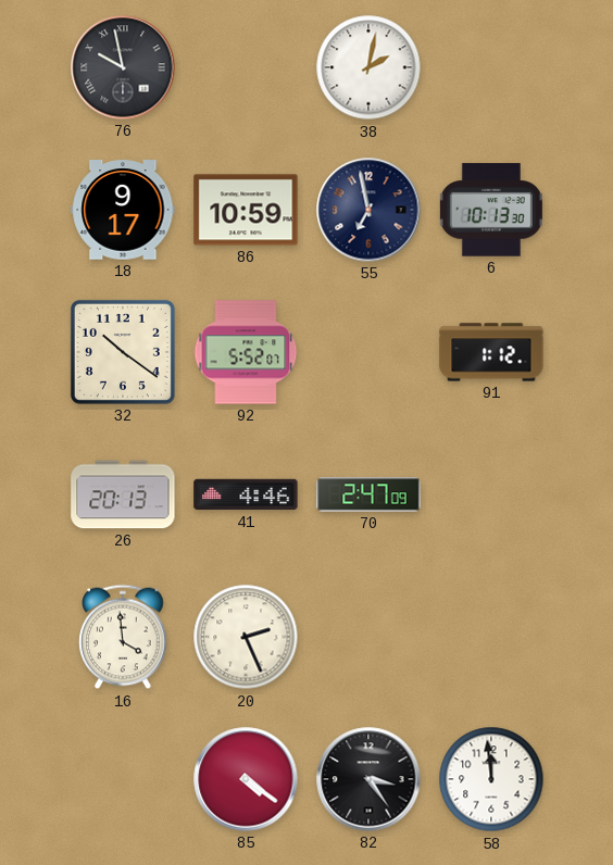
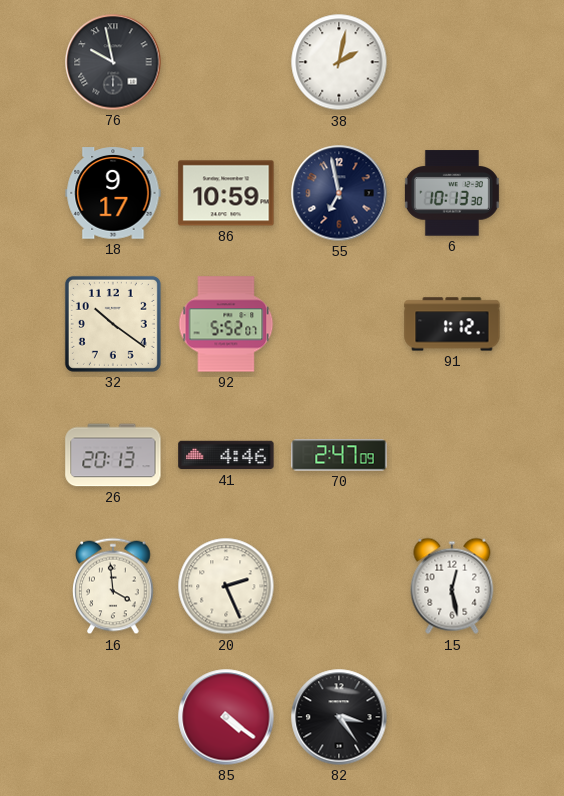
15: none -> 12:28
58: 11:59 -> none
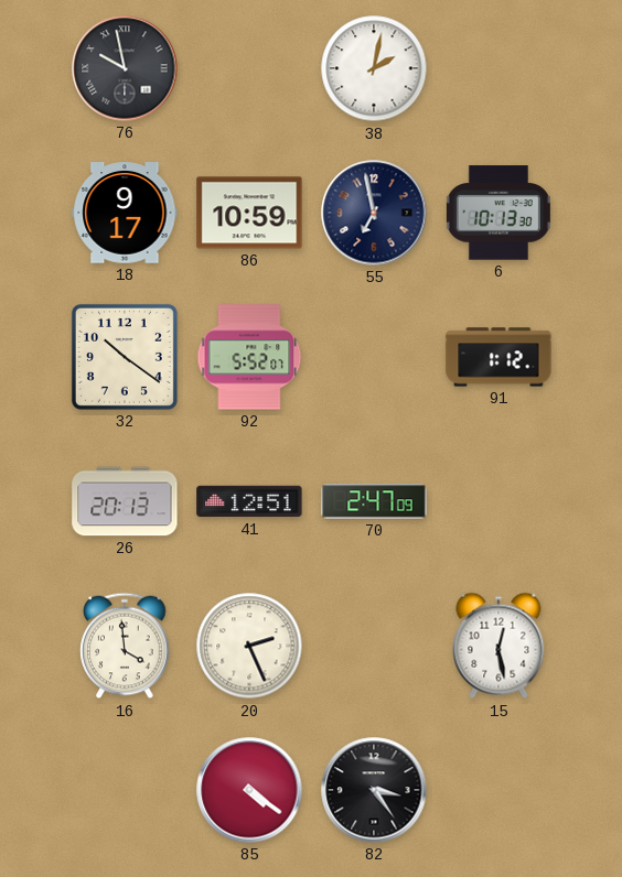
41: 4:46 -> 12:51
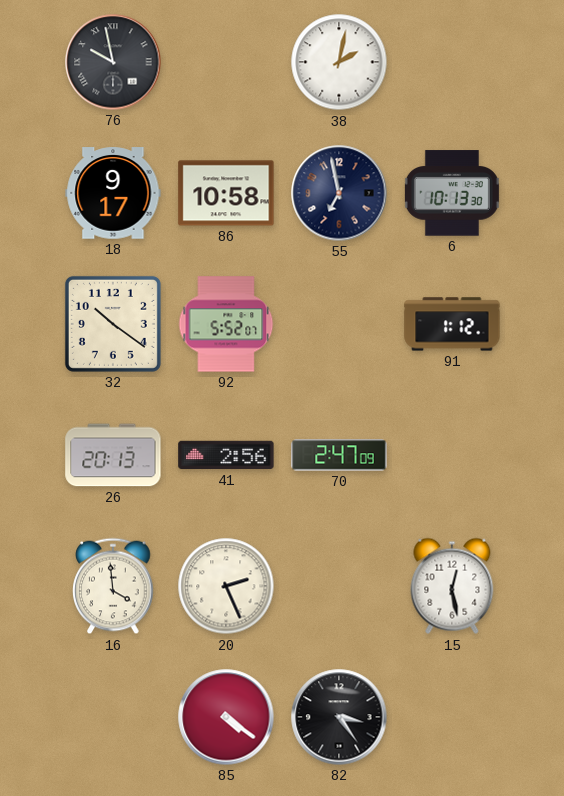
86: 10:59 -> 10:58
41: 12:51 -> 2:56
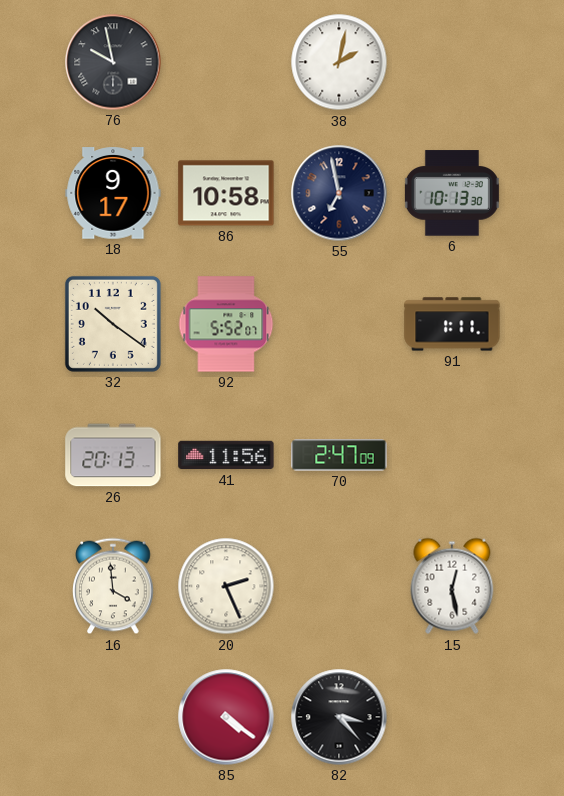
91: 1:12 -> 1:11
41: 2:56 -> 11:56
82: 3:24 -> 3:23
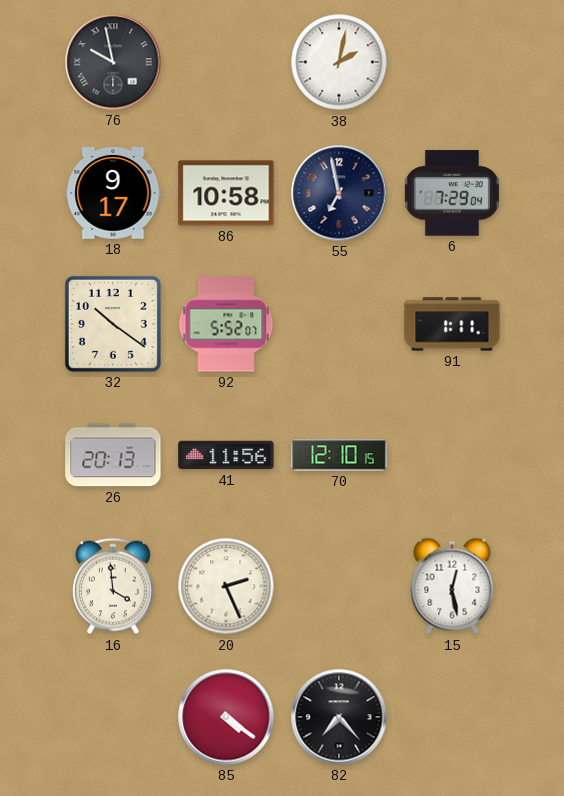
6: 10:13 -> 7:29
70: 2:47 -> 12:10
82: 3:23 -> 7:23
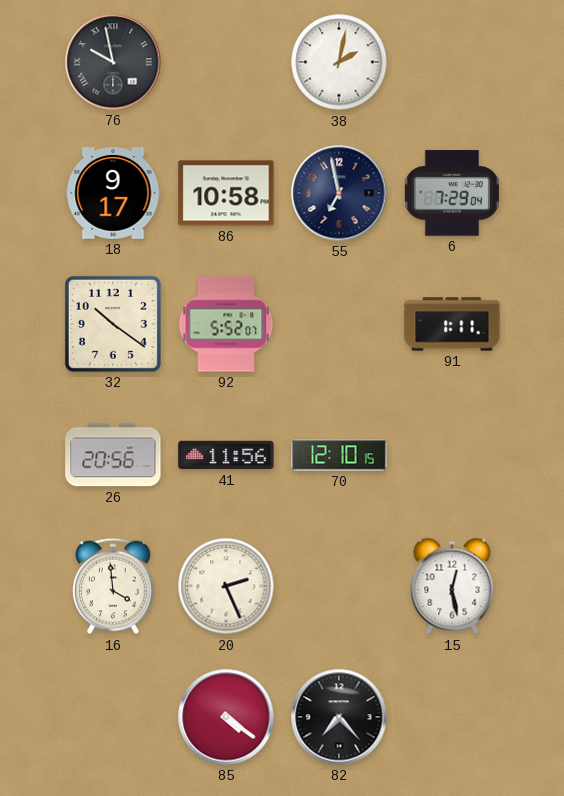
26: 20:13 -> 20:56
